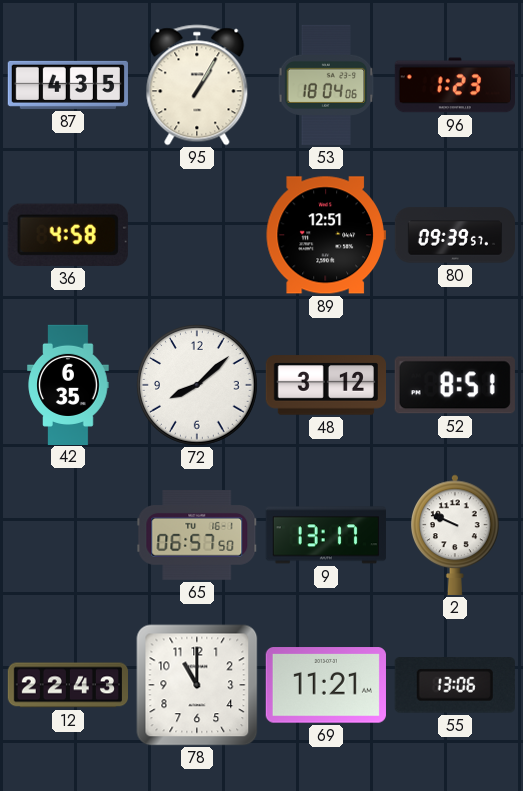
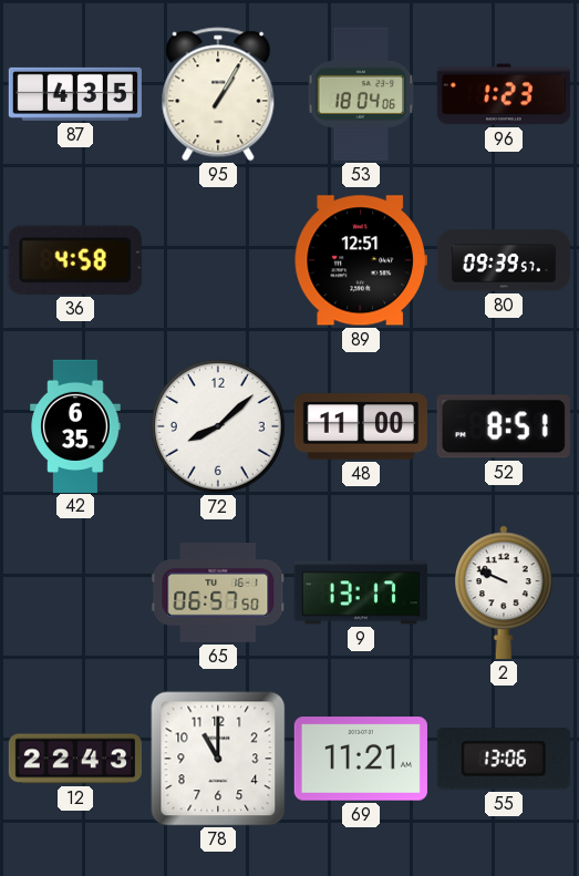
48: 3:12 -> 11:00
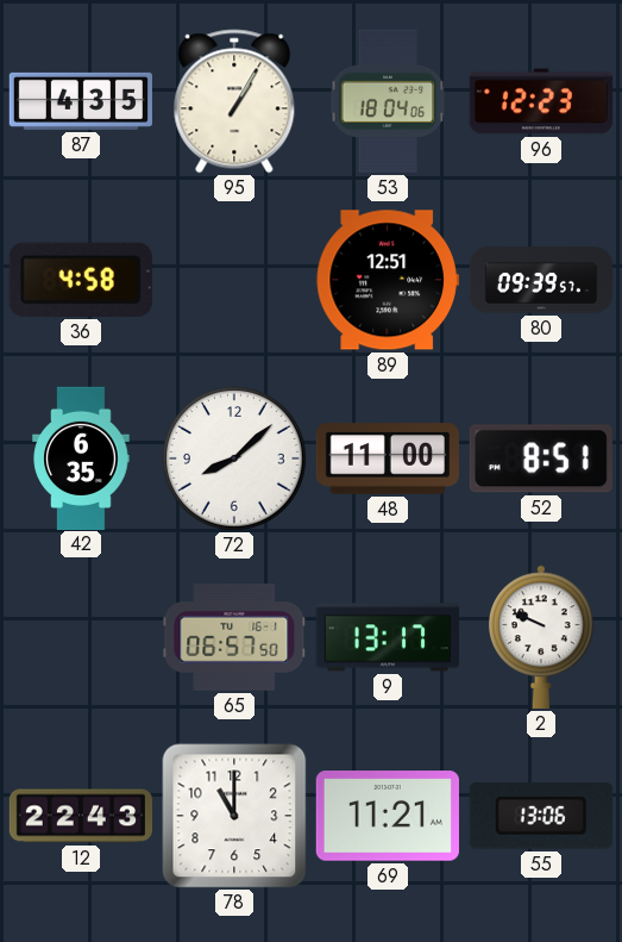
96: 1:23 -> 12:23
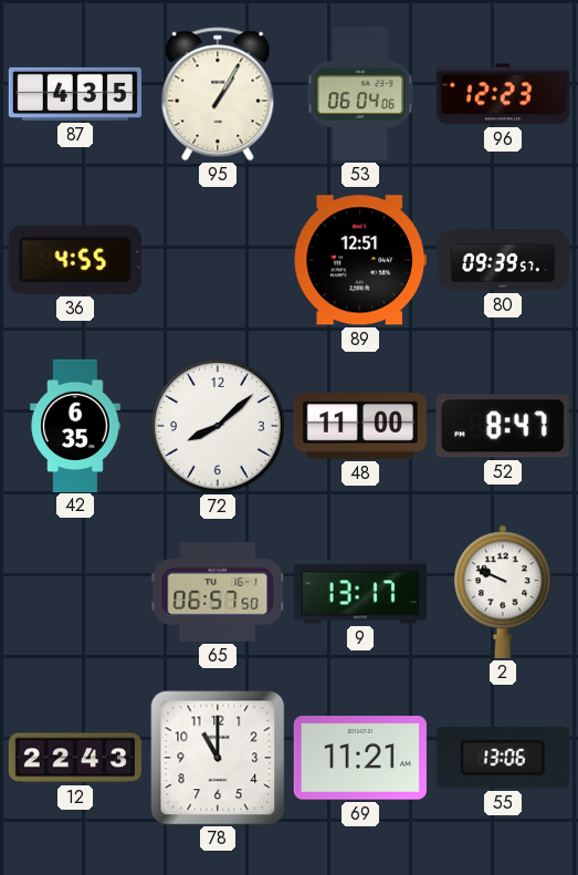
53: 18:04 -> 06:04
36: 4:58 -> 4:55
52: 8:51 -> 8:47
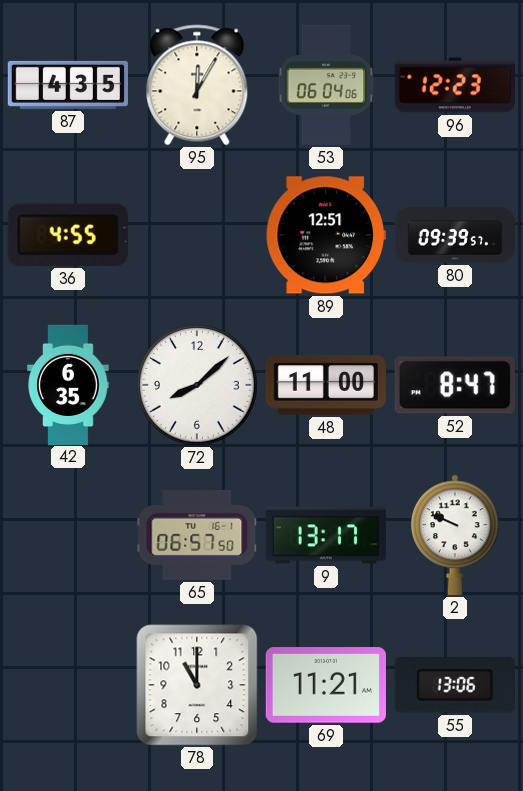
95: 1:05 -> 12:05
12: 22:43 -> none
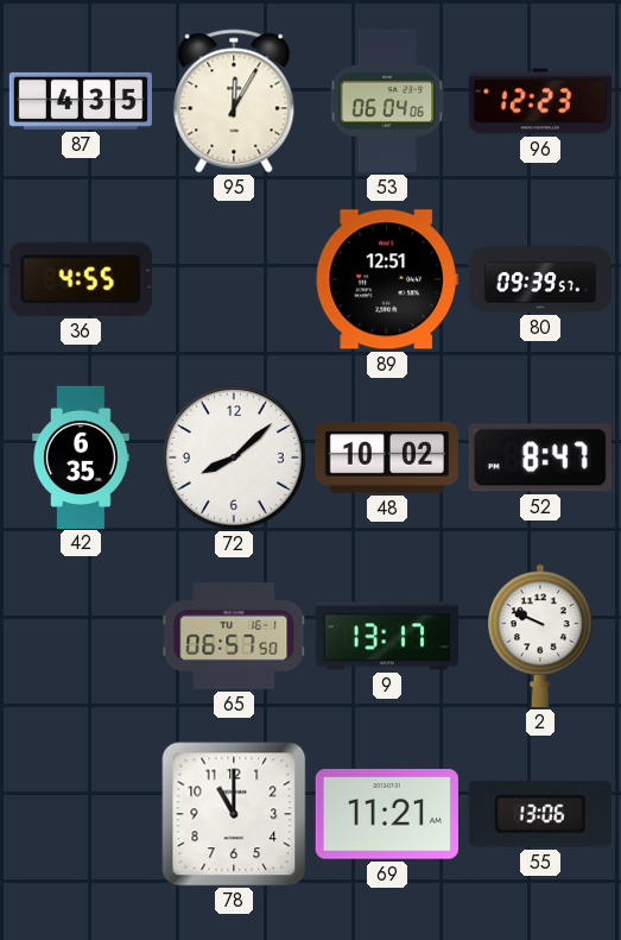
48: 11:00 -> 10:02
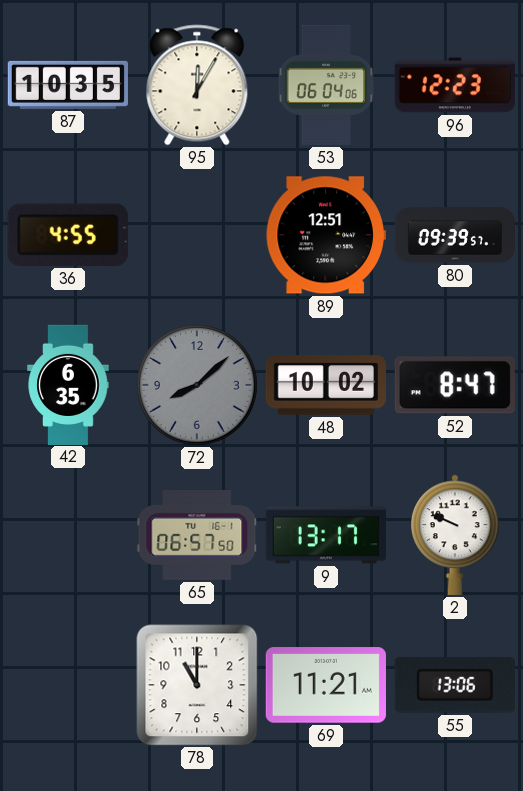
87: 4:35 -> 10:35
72 dial: white -> grey
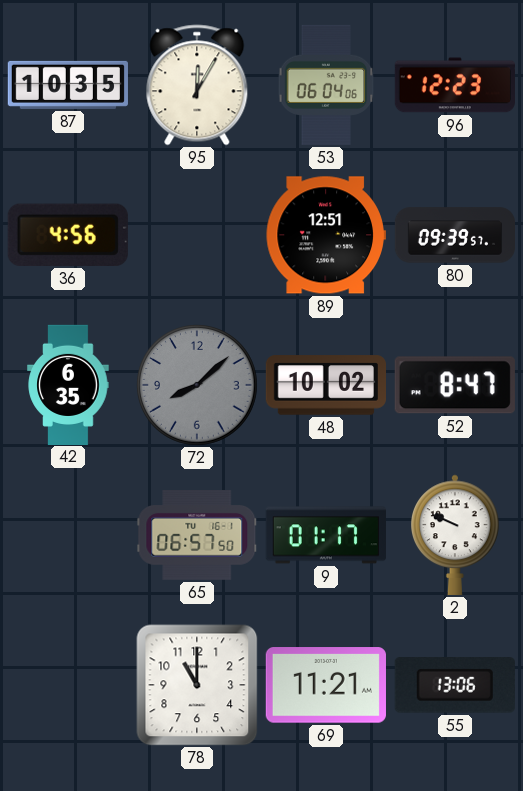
36: 4:55 -> 4:56
9: 13:17 -> 01:17
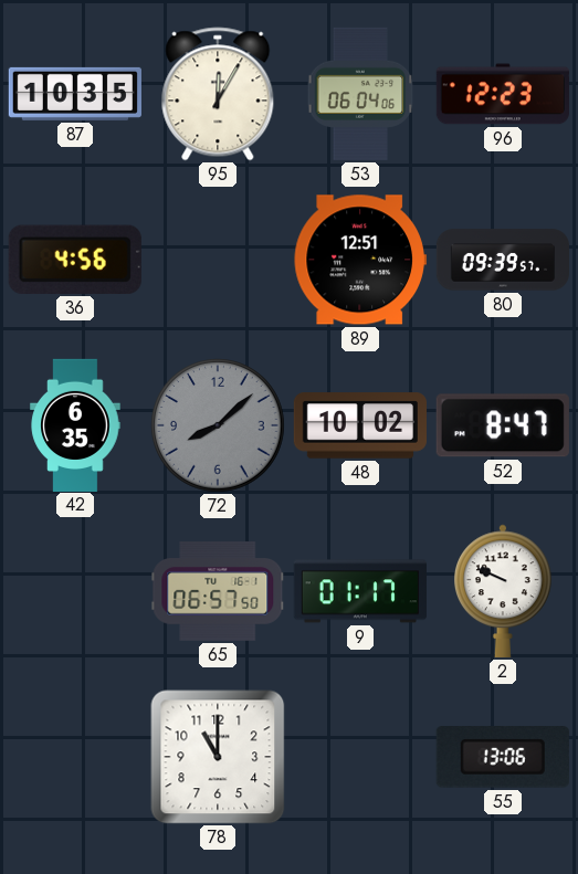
69: 11:21 -> none
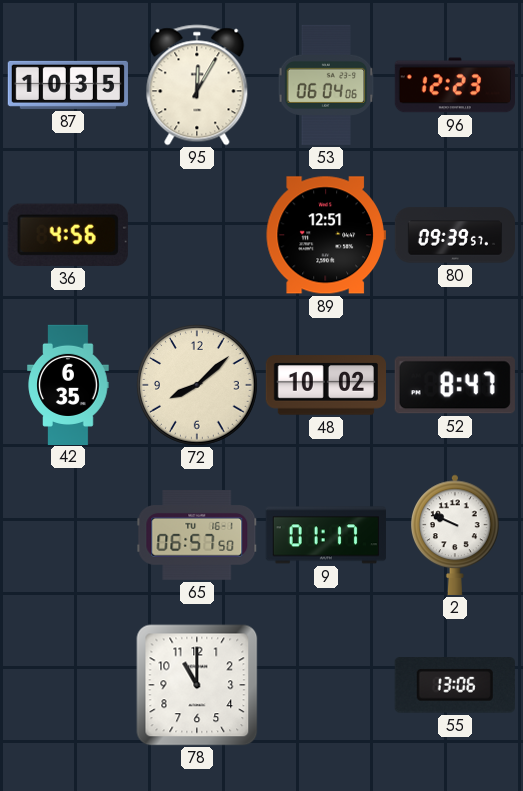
72 dial: grey -> cream
